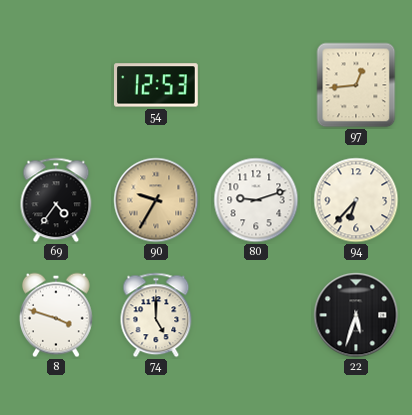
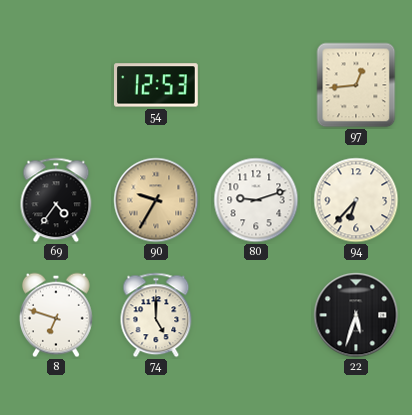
8: 3:48 -> 6:48
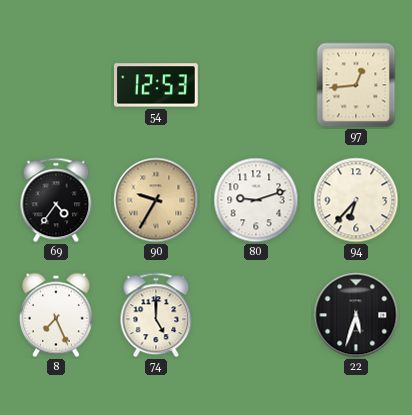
8: 6:48 -> 7:26
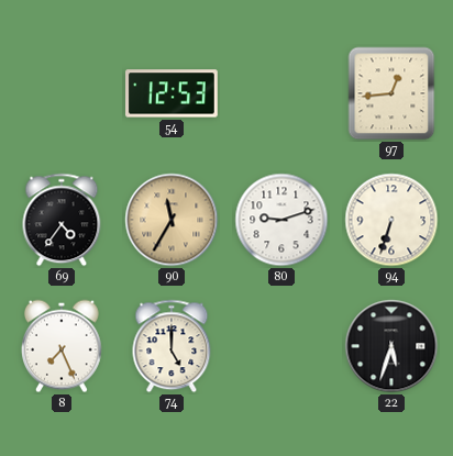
90: 9:35 -> 11:35
94: 6:37 -> 6:33
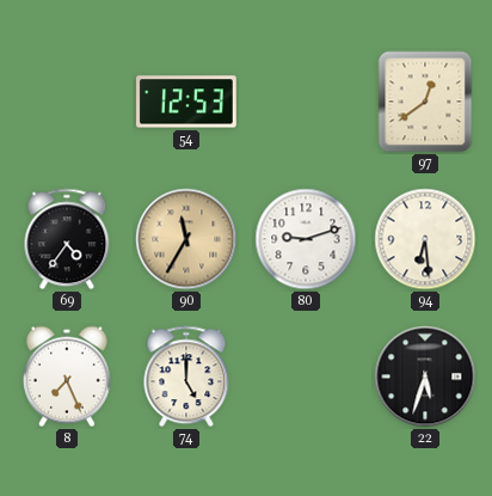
97: 12:44 -> 12:39
94: 6:33 -> 6:29
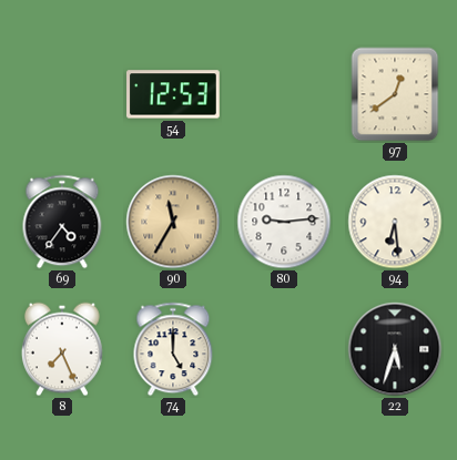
80: 9:12 -> 9:14
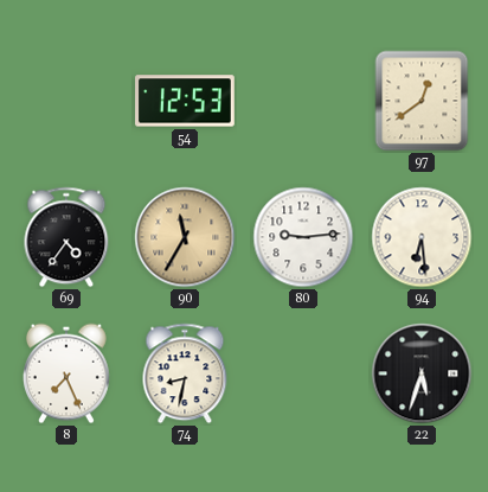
74: 5:00 -> 8:32
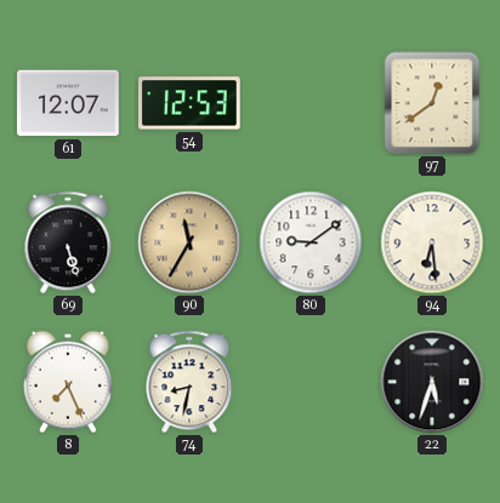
61: none -> 12:07
69: 4:36 -> 5:27
80: 9:14 -> 9:09
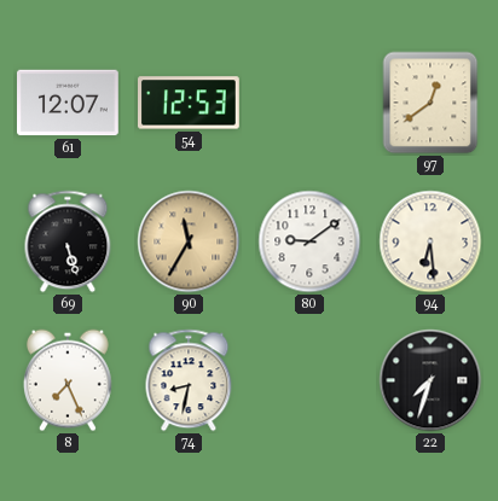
22: 5:33 -> 7:33
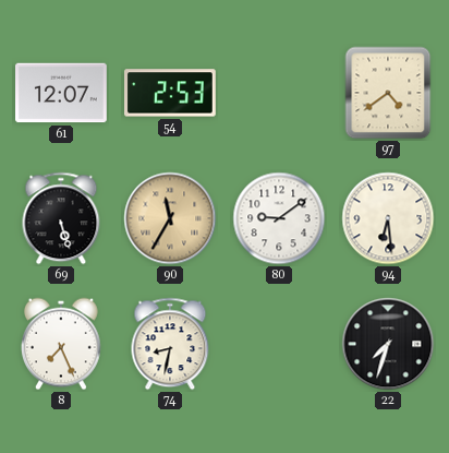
54: 12:53 -> 2:53
97: 12:39 -> 4:39
